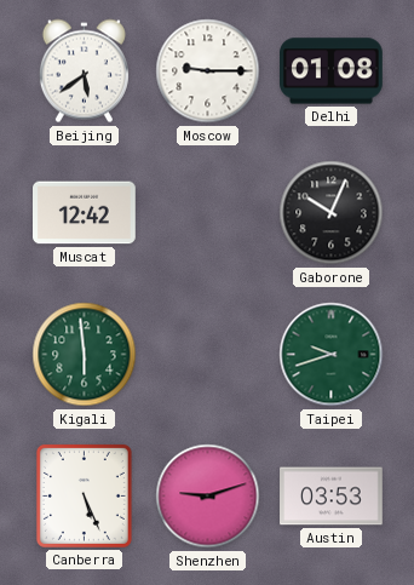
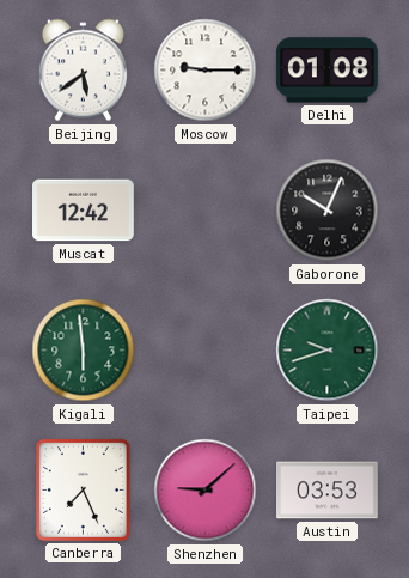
Canberra: 5:26 -> 7:26
Shenzhen: 9:12 -> 9:08
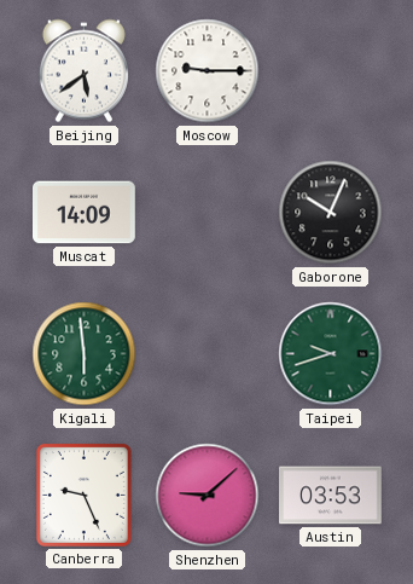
Delhi: 01:08 -> none
Muscat: 12:42 -> 14:09
Canberra: 7:26 -> 9:26
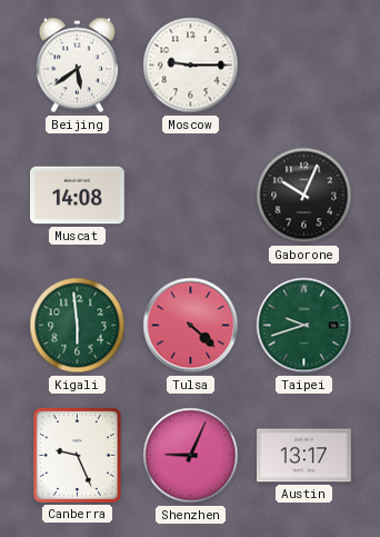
Muscat: 14:09 -> 14:08
Tulsa: none -> 4:22
Shenzhen: 9:08 -> 9:04
Austin: 03:53 -> 13:17
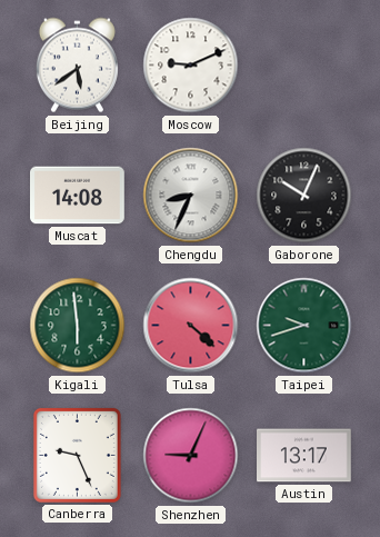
Moscow: 9:15 -> 9:11
Chengdu: none -> 8:34
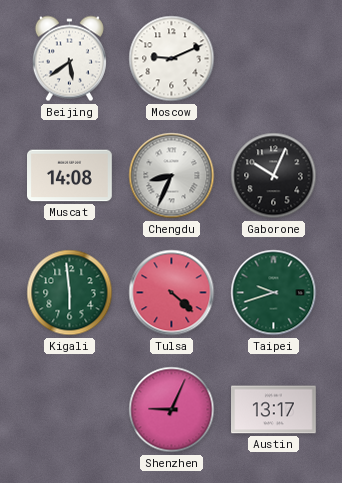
Canberra: 9:26 -> none
